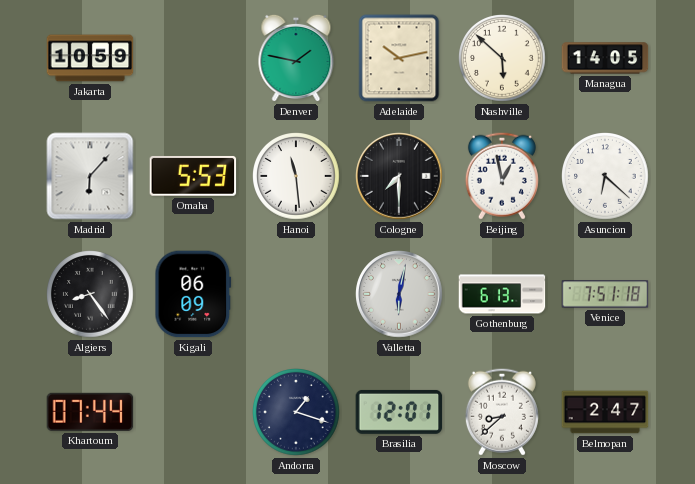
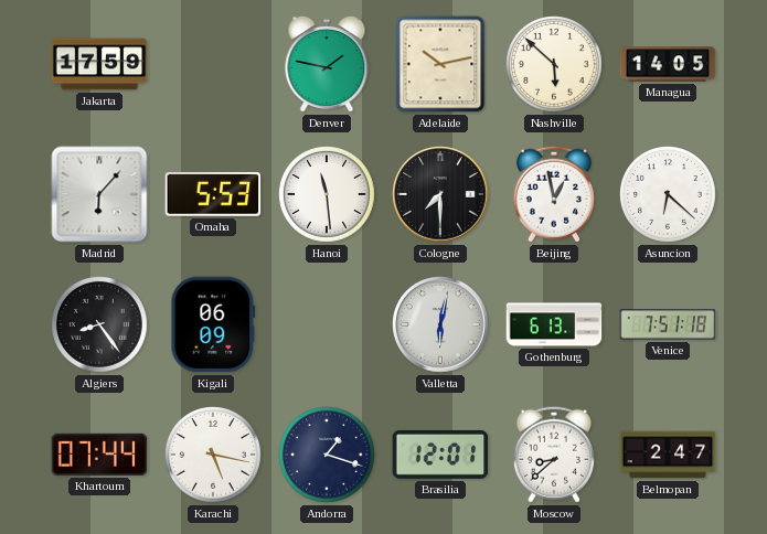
Jakarta: 10:59 -> 17:59
Karachi: none -> 5:17
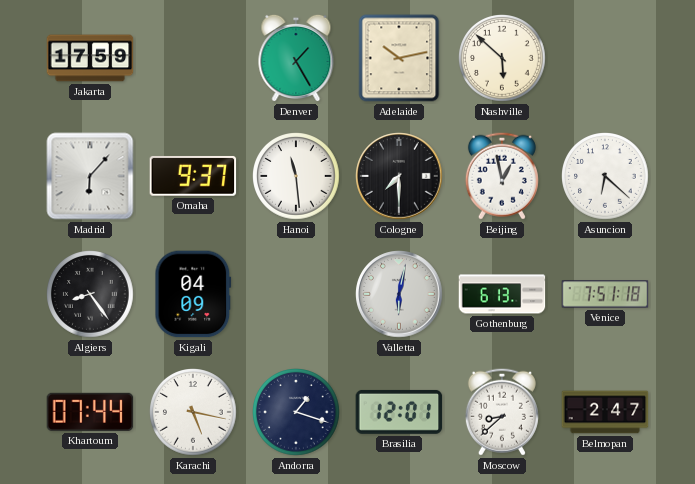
Denver: 1:47 -> 1:25
Managua: 14:05 -> none
Omaha: 5:53 -> 9:37
Kigali: 06:09 -> 04:09
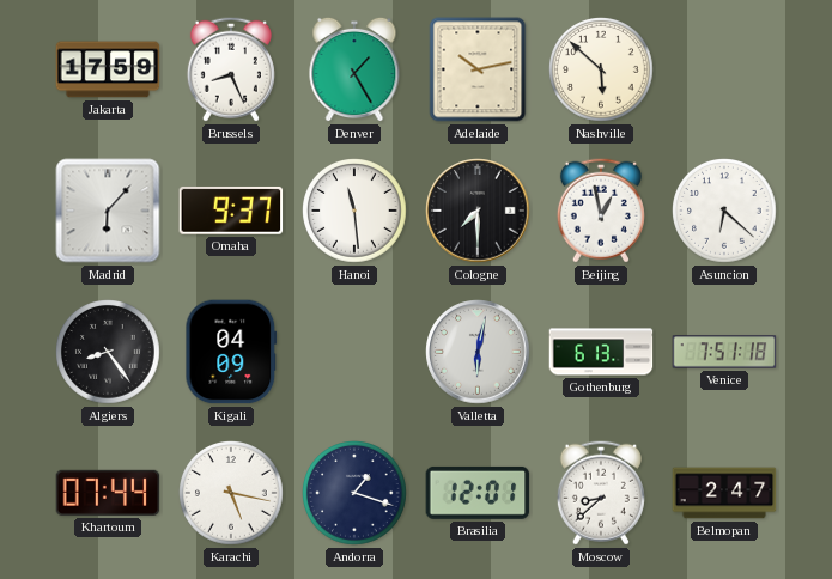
Brussels: none -> 8:26
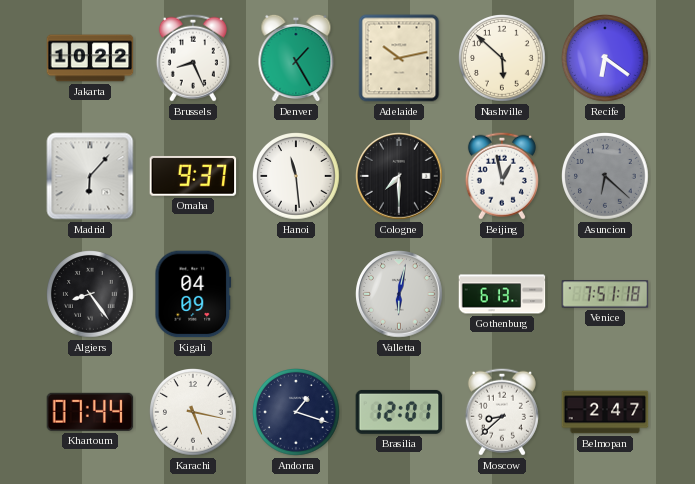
Jakarta: 17:59 -> 10:22
Recife: none -> 6:21
Asuncion dial: white -> grey
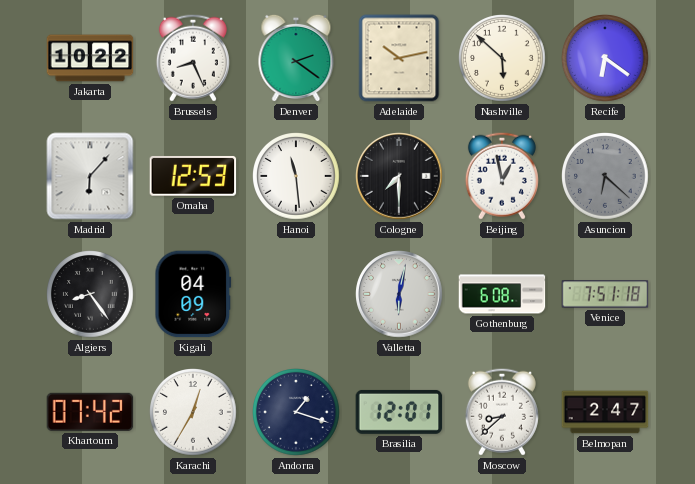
Denver: 1:25 -> 2:21
Omaha: 9:37 -> 12:53
Gothenburg: 6:13 -> 6:08
Khartoum: 07:44 -> 07:42
Karachi: 5:17 -> 12:35
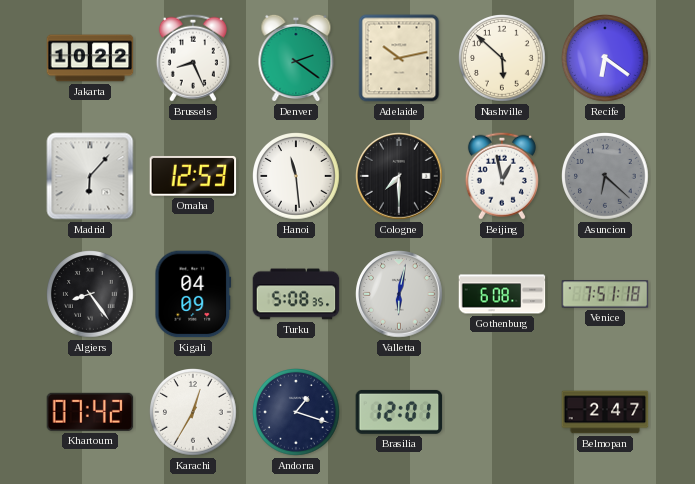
Turku: none -> 5:08
Moscow: 8:38 -> none
